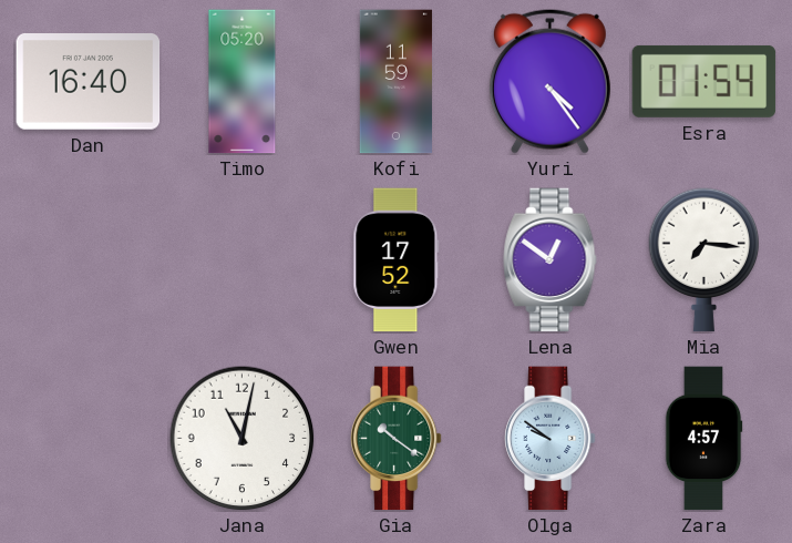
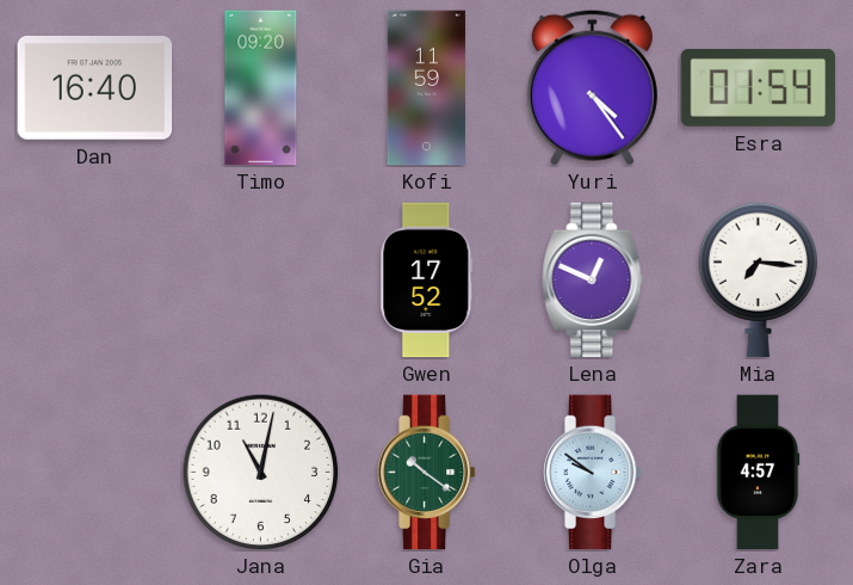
Timo: 05:20 -> 09:20
Lena: 12:51 -> 12:49
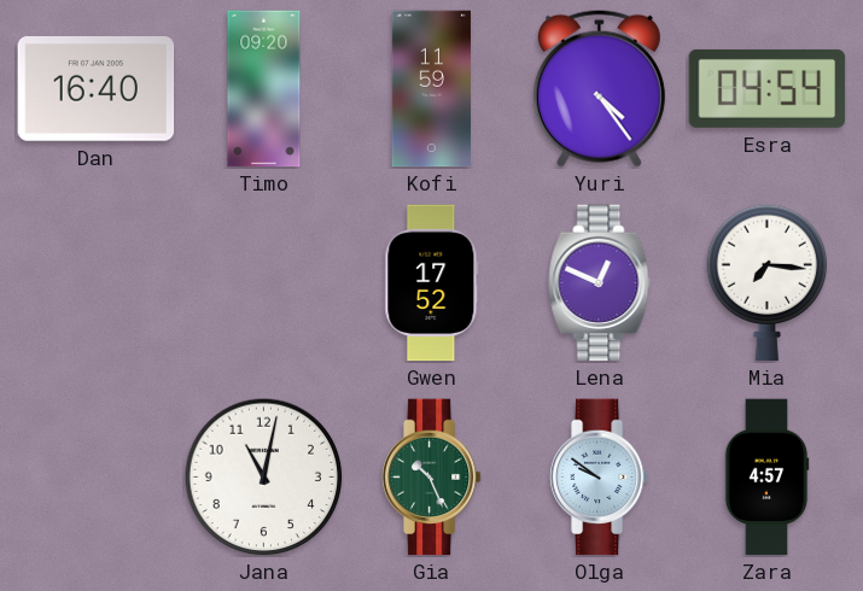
Esra: 01:54 -> 04:54
Gia: 10:21 -> 10:26
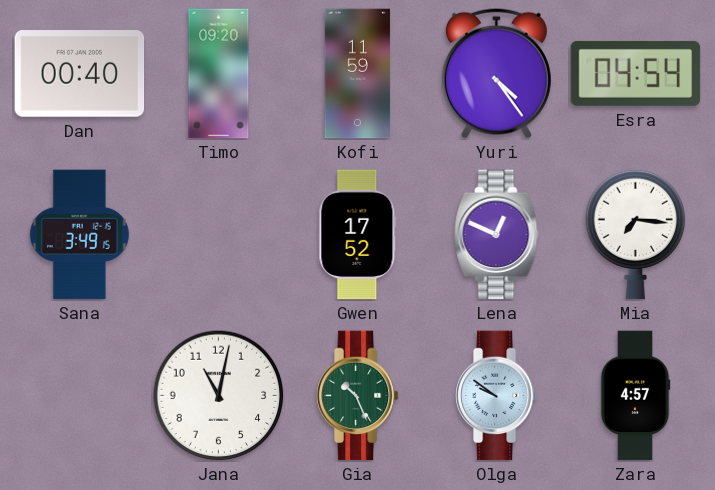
Dan: 16:40 -> 00:40
Sana: none -> 3:49
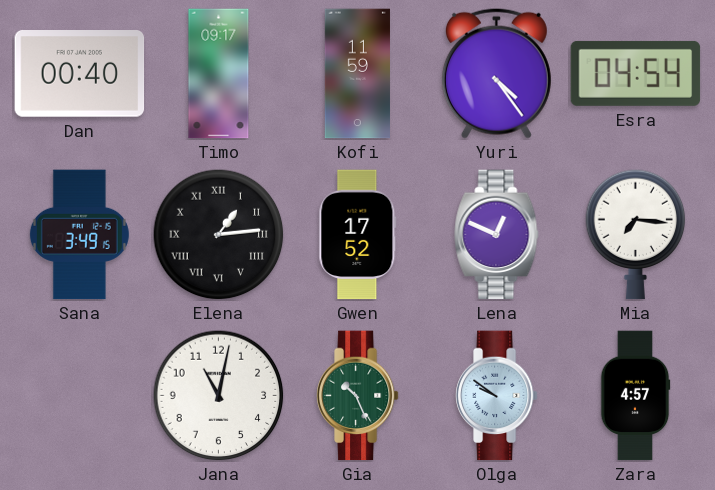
Timo: 09:20 -> 09:17
Elena: none -> 1:14
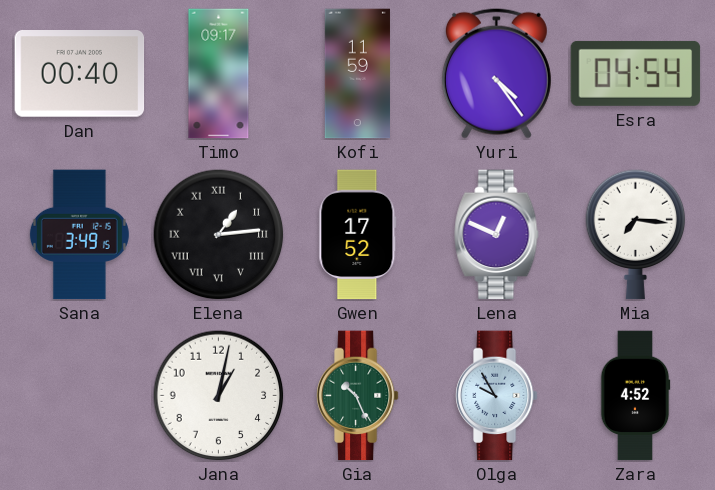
Jana: 11:02 -> 1:02
Olga: 9:51 -> 9:55
Zara: 4:57 -> 4:52
